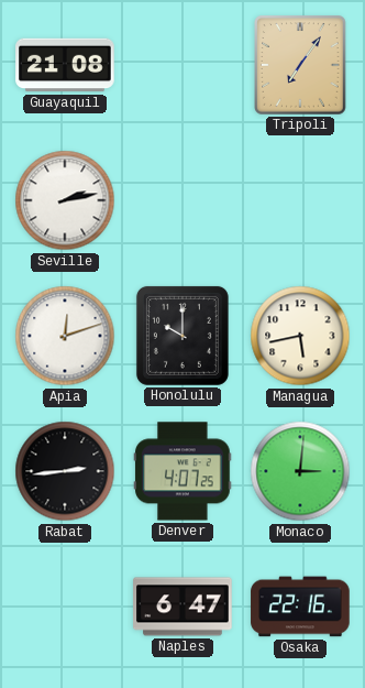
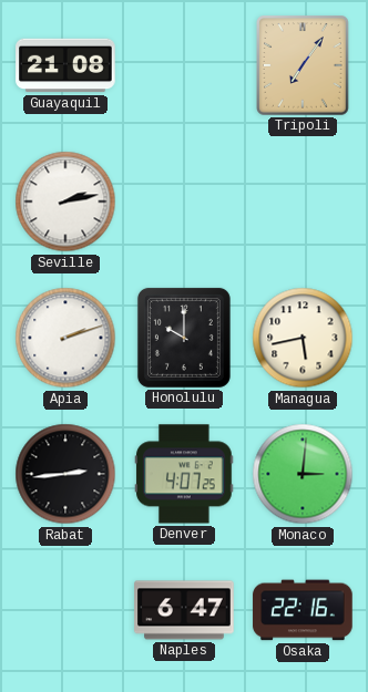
Apia: 12:12 -> 2:12
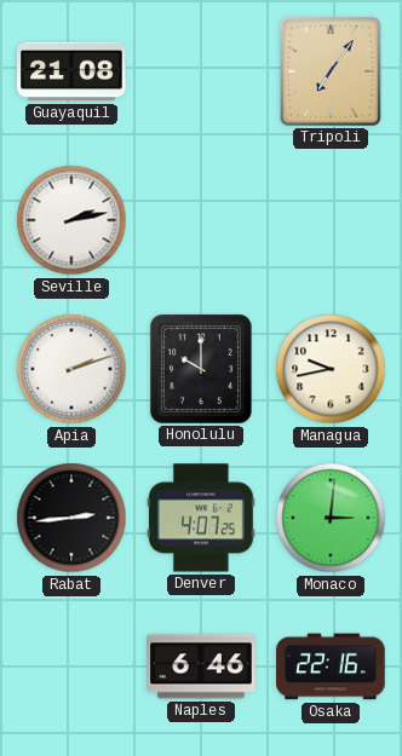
Managua: 5:43 -> 9:43
Naples: 6:47 -> 6:46
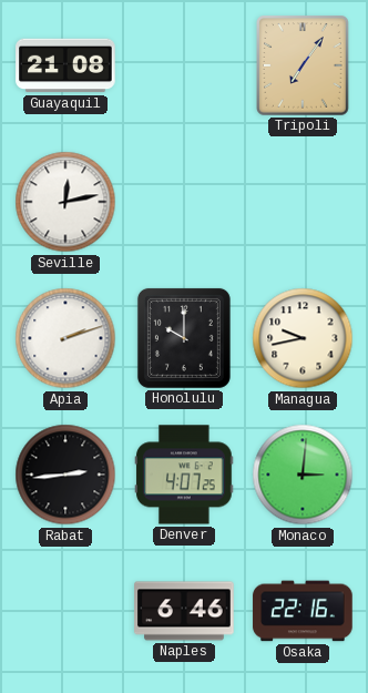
Seville: 2:13 -> 12:13
